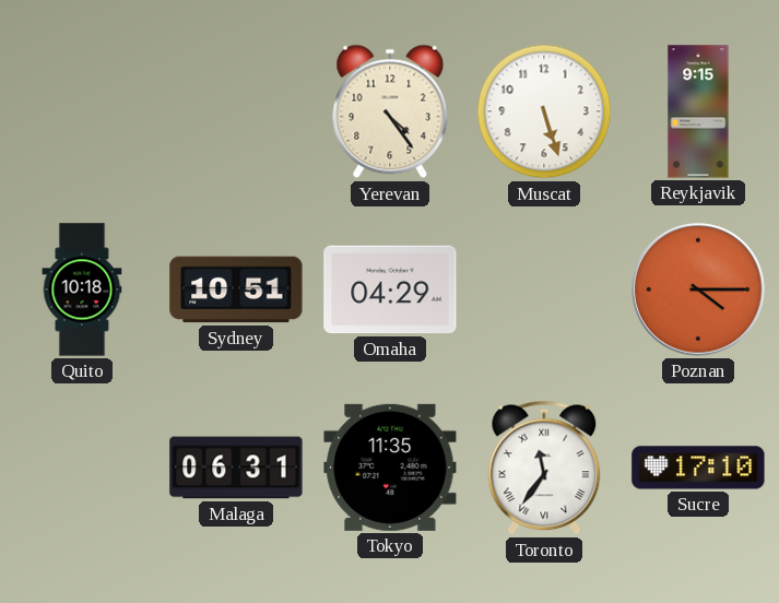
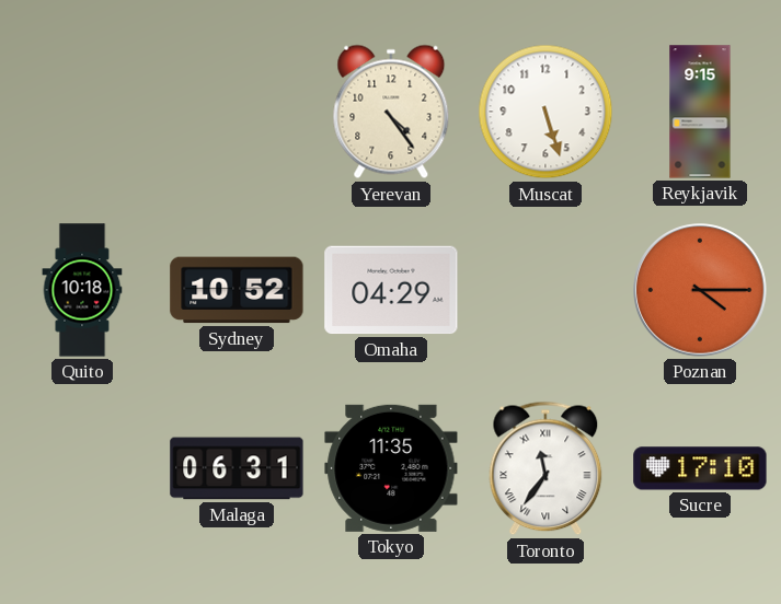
Sydney: 10:51 -> 10:52
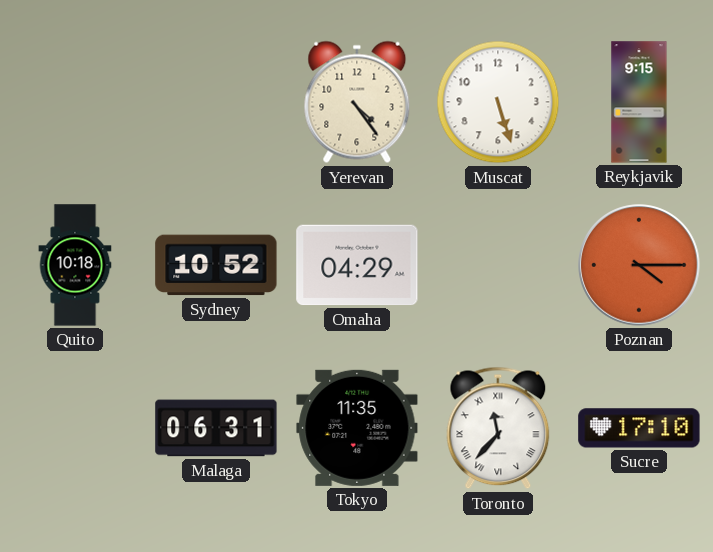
Toronto: 11:36 -> 11:37
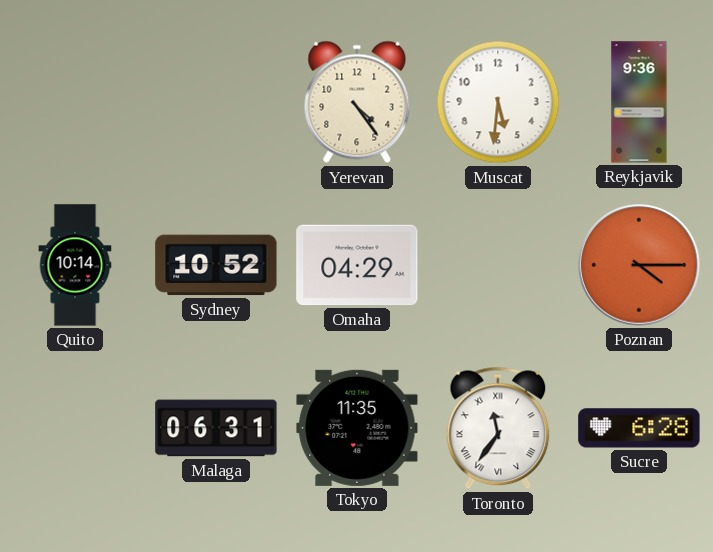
Muscat: 5:27 -> 5:31
Reykjavik: 9:15 -> 9:36
Quito: 10:18 -> 10:14
Toronto: 11:37 -> 11:36
Sucre: 17:10 -> 6:28
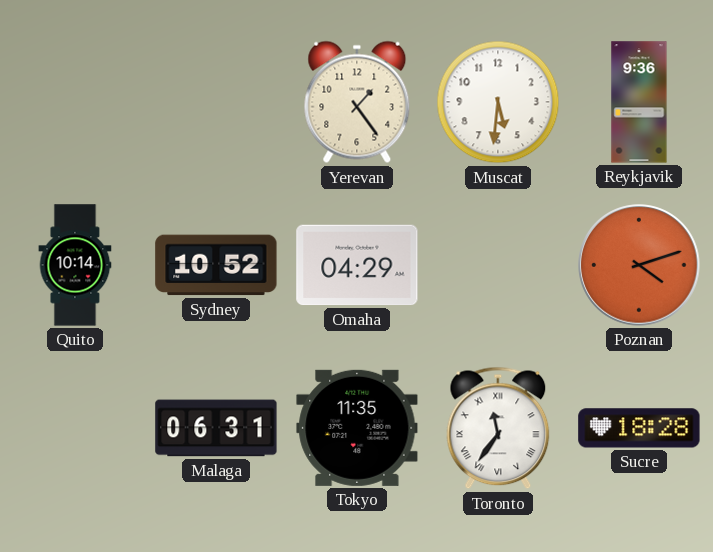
Yerevan: 4:24 -> 1:24
Poznan: 4:15 -> 4:12
Sucre: 6:28 -> 18:28
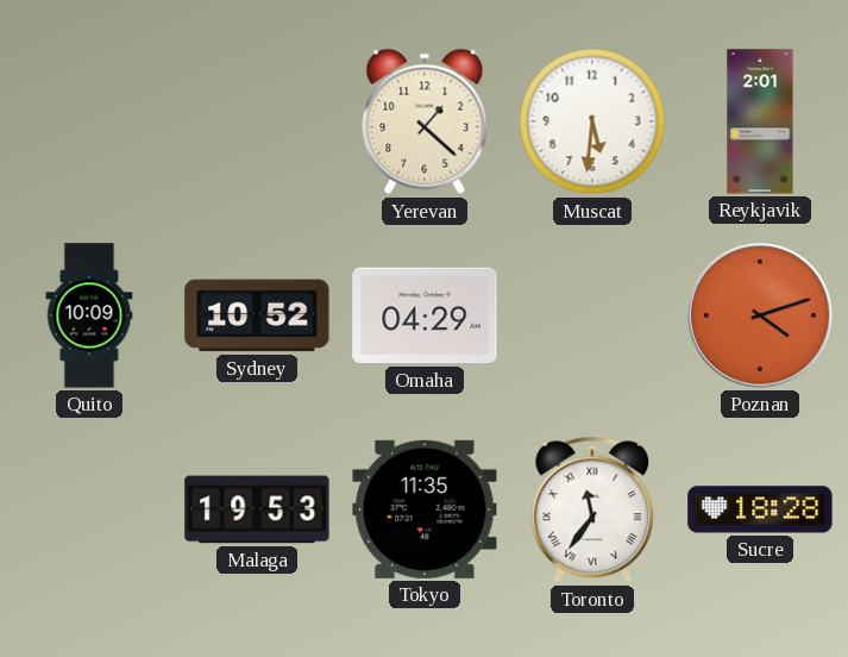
Yerevan: 1:24 -> 1:22
Reykjavik: 9:36 -> 2:01
Quito: 10:14 -> 10:09
Malaga: 06:31 -> 19:53
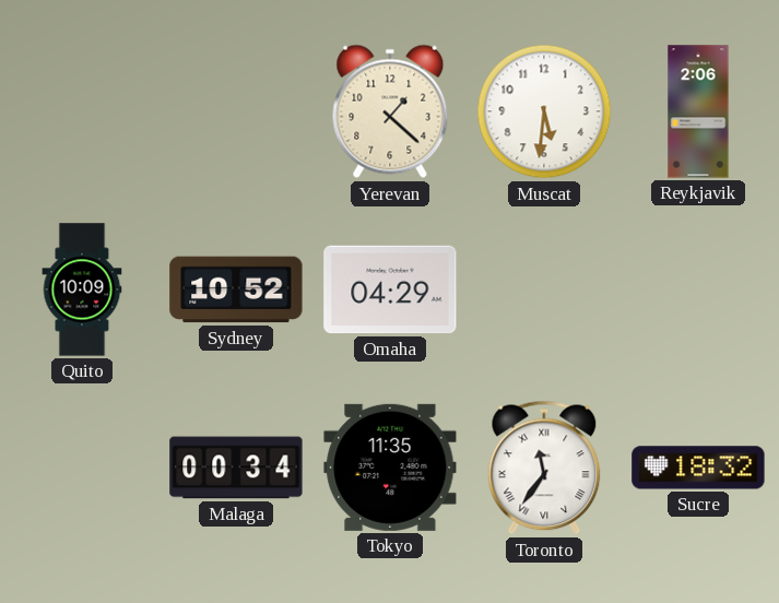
Reykjavik: 2:01 -> 2:06
Poznan: 4:12 -> none
Malaga: 19:53 -> 00:34
Sucre: 18:28 -> 18:32
